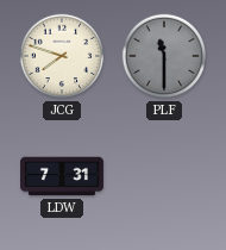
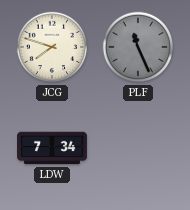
PLF: 11:30 -> 11:26
LDW: 7:31 -> 7:34
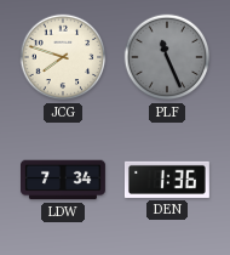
DEN: none -> 1:36
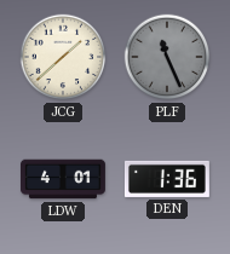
JCG: 7:48 -> 1:38
LDW: 7:34 -> 4:01
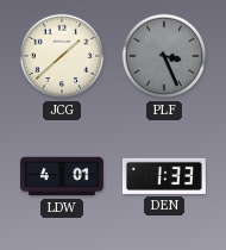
PLF: 11:26 -> 3:26
DEN: 1:36 -> 1:33
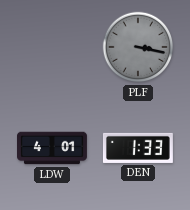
JCG: 1:38 -> none
PLF: 3:26 -> 3:17
